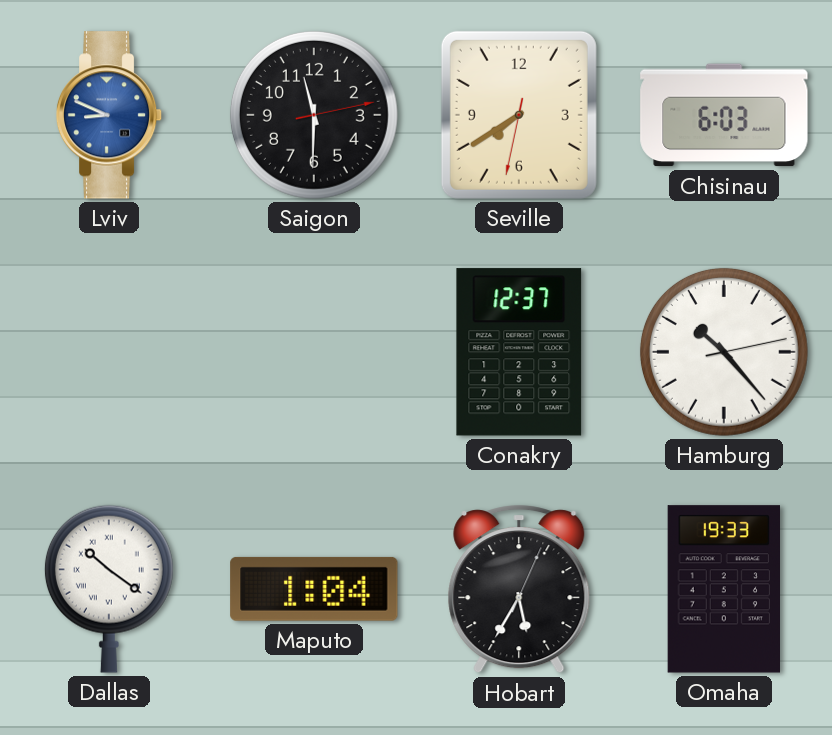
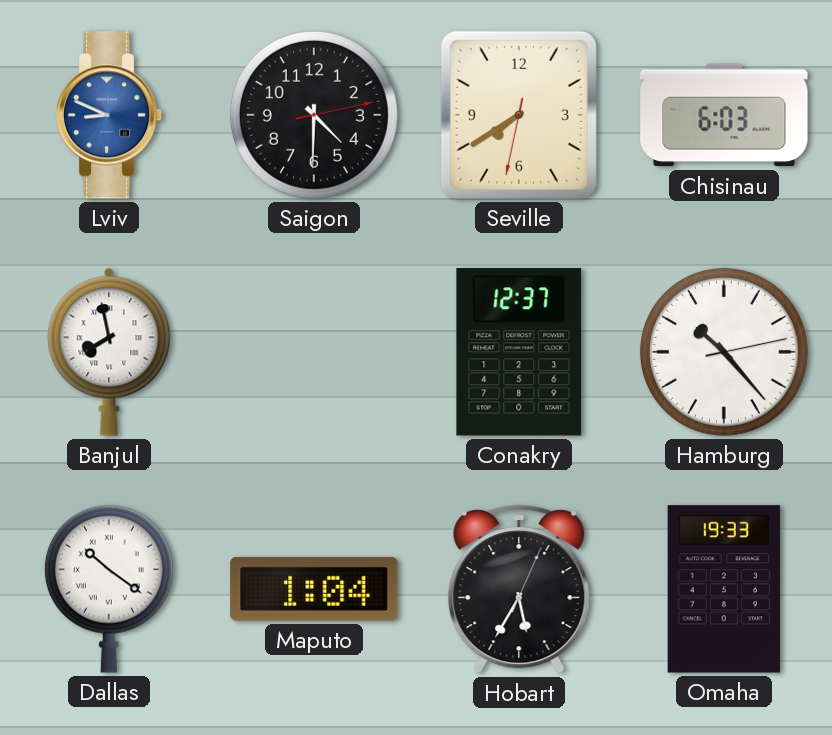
Saigon: 11:30 -> 4:30
Banjul: none -> 7:58
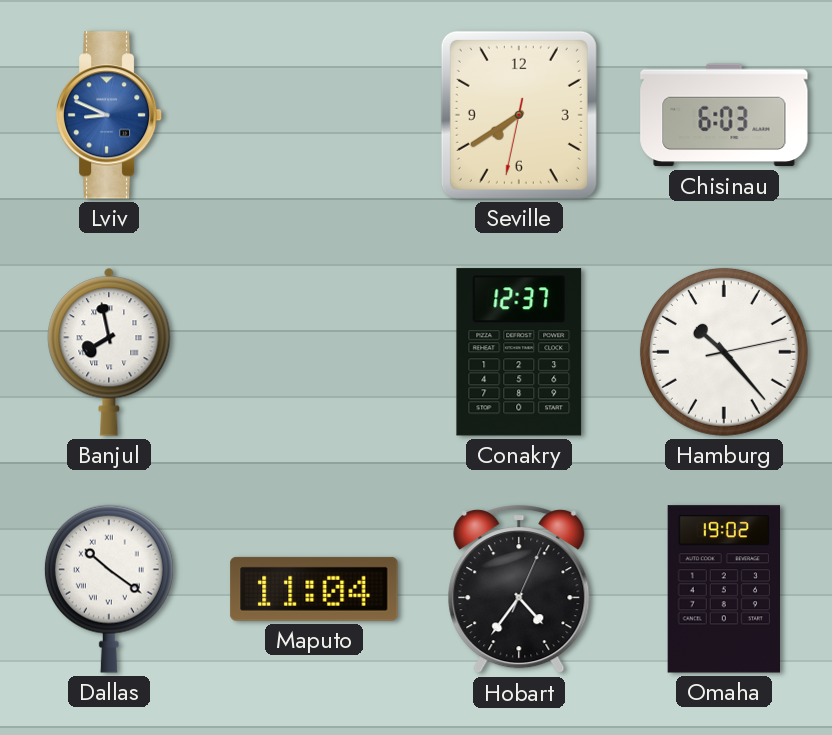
Saigon: 4:30 -> none
Maputo: 1:04 -> 11:04
Hobart: 5:35 -> 4:36
Omaha: 19:33 -> 19:02
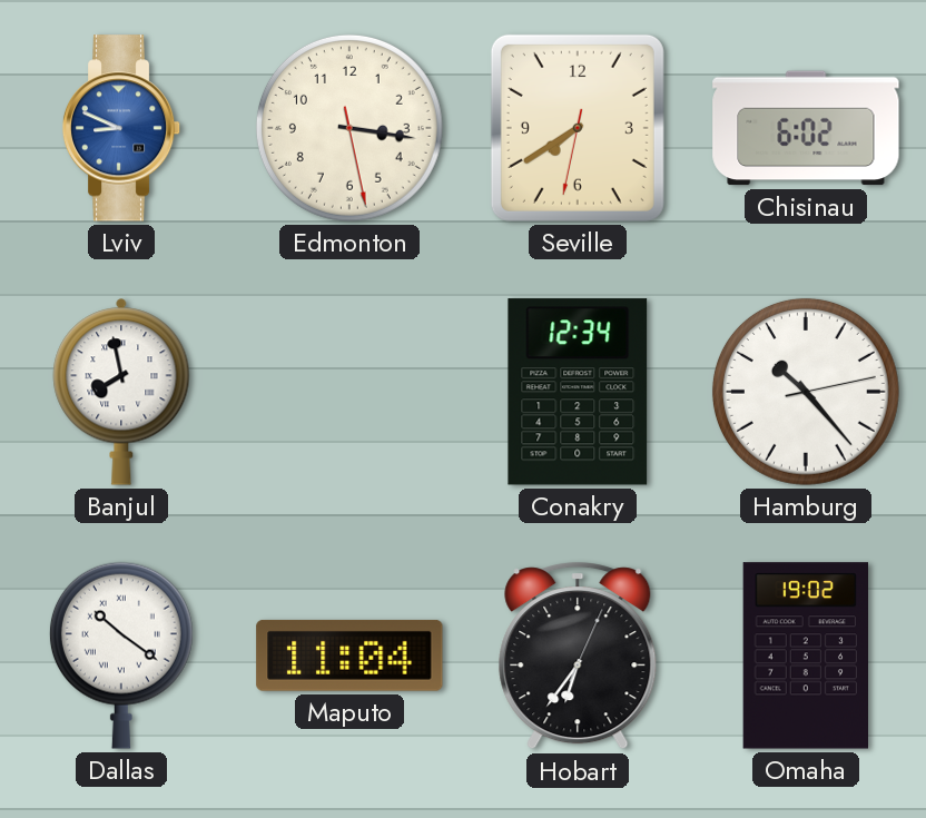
Edmonton: none -> 3:16
Chisinau: 6:03 -> 6:02
Conakry: 12:37 -> 12:34
Hobart: 4:36 -> 6:36
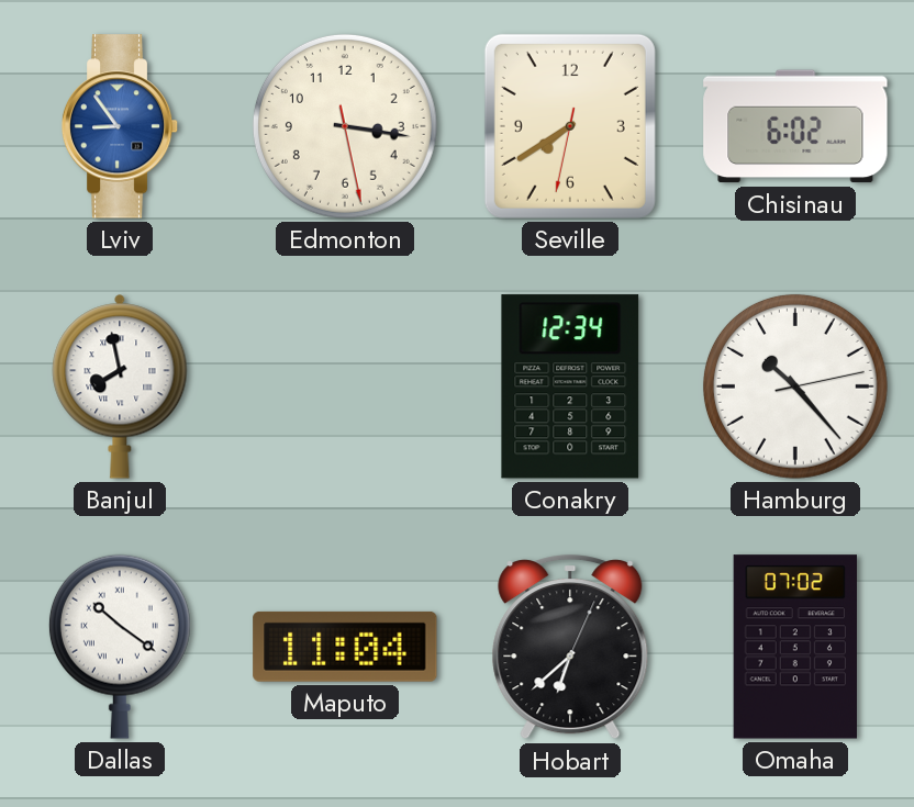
Lviv: 8:49 -> 8:54
Hobart: 6:36 -> 6:38
Omaha: 19:02 -> 07:02
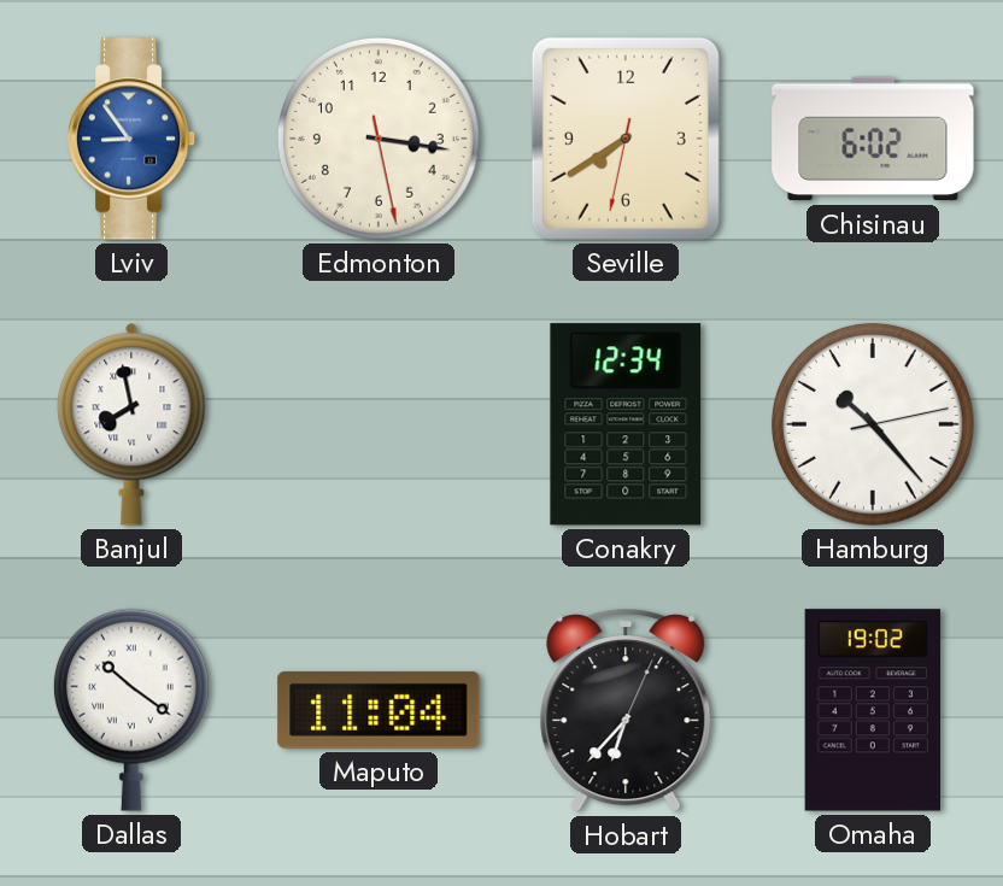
Hobart: 6:38 -> 6:37
Omaha: 07:02 -> 19:02
